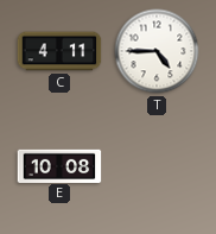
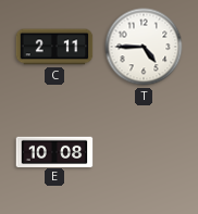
C: 4:11 -> 2:11
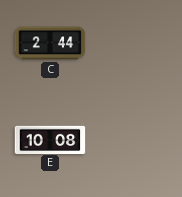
C: 2:11 -> 2:44
T: 4:45 -> none
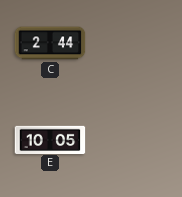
E: 10:08 -> 10:05
